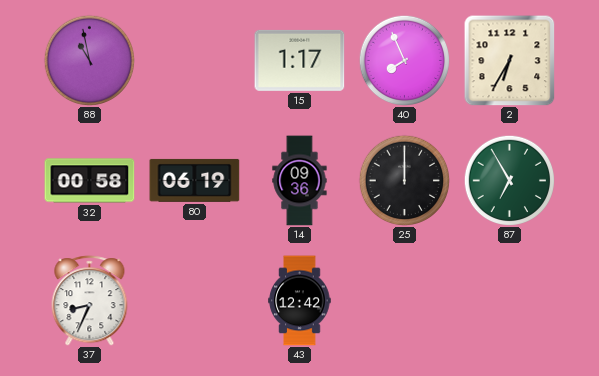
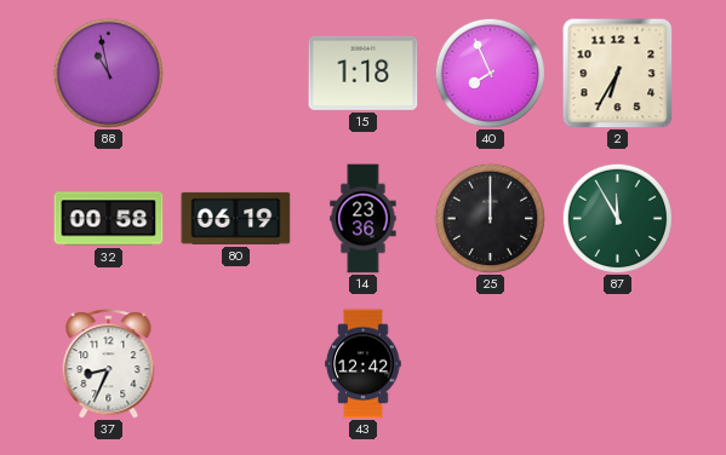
15: 1:17 -> 1:18
14: 09:36 -> 23:36
87: 6:55 -> 11:55
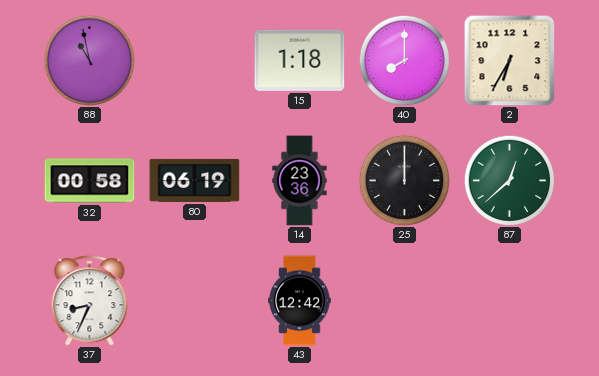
40: 7:56 -> 8:00
87: 11:55 -> 12:38
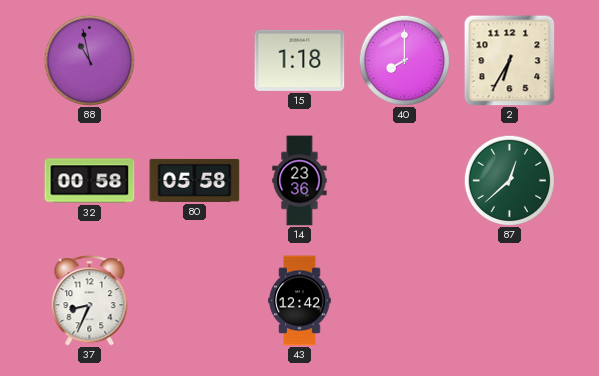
80: 06:19 -> 05:58
25: 12:00 -> none
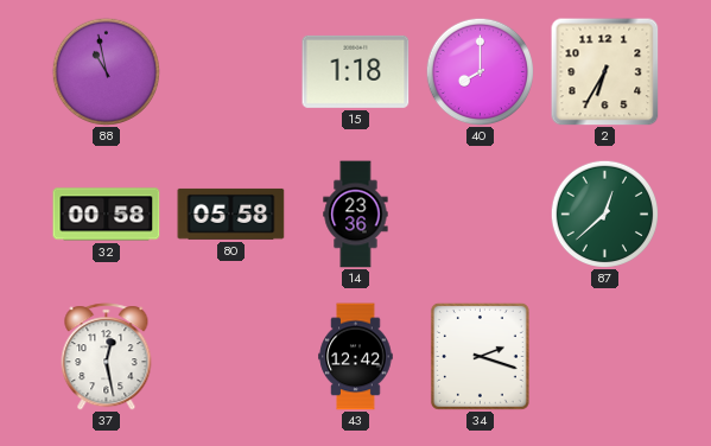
37: 8:34 -> 12:28
34: none -> 2:18
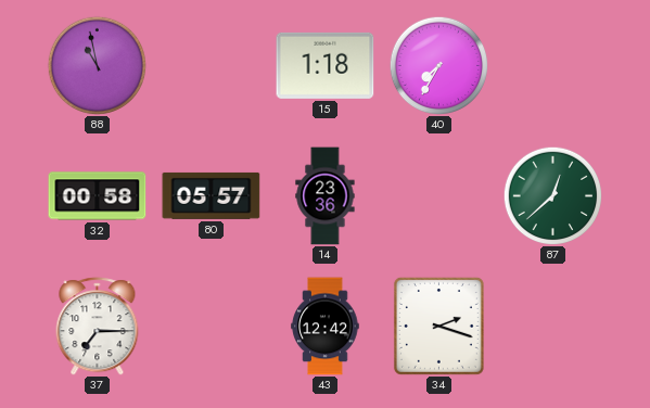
40: 8:00 -> 7:35
2: 6:35 -> none
80: 05:58 -> 05:57
37: 12:28 -> 7:15
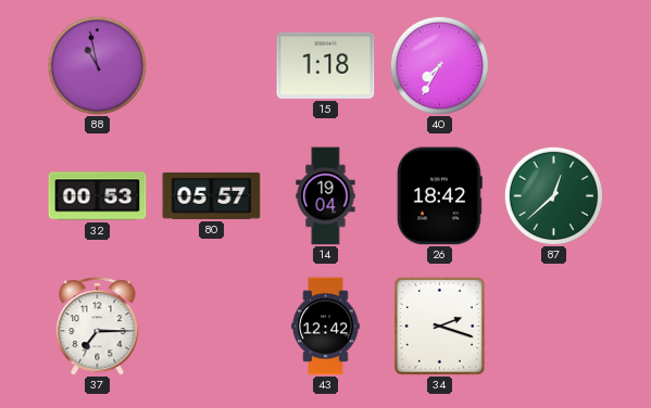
32: 00:58 -> 00:53
14: 23:36 -> 19:04
26: none -> 18:42
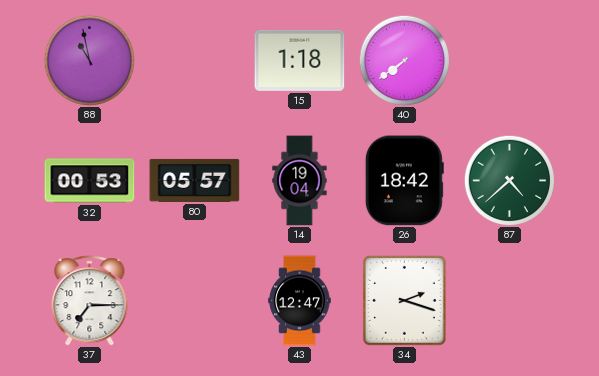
40: 7:35 -> 7:39
87: 12:38 -> 4:38
43: 12:42 -> 12:47
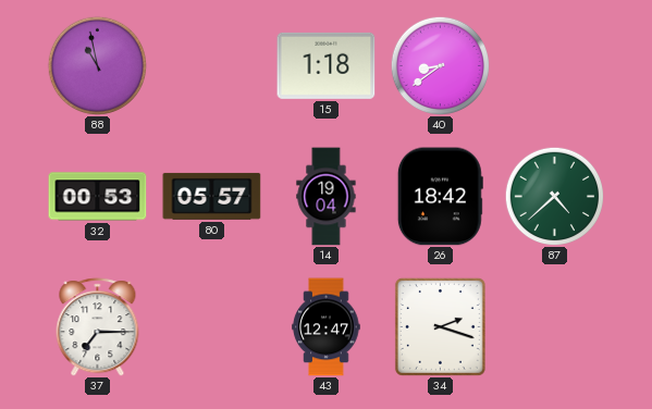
40: 7:39 -> 8:39
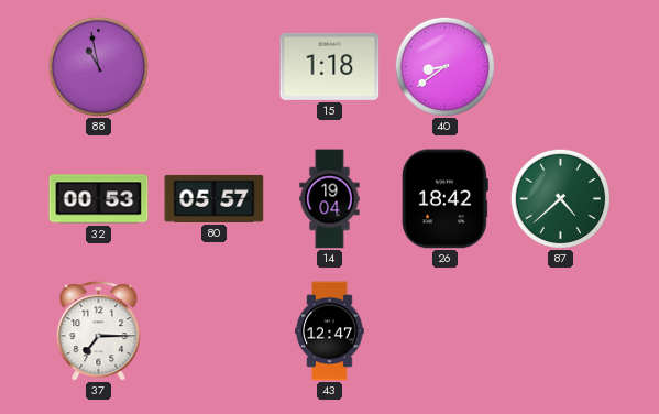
34: 2:18 -> none
